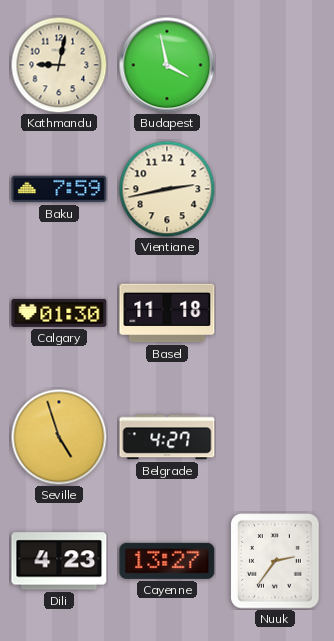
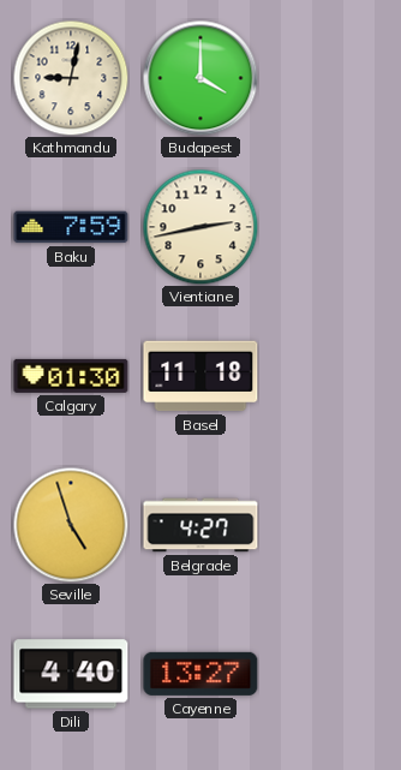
Budapest: 3:58 -> 4:00
Dili: 4:23 -> 4:40
Nuuk: 2:36 -> none
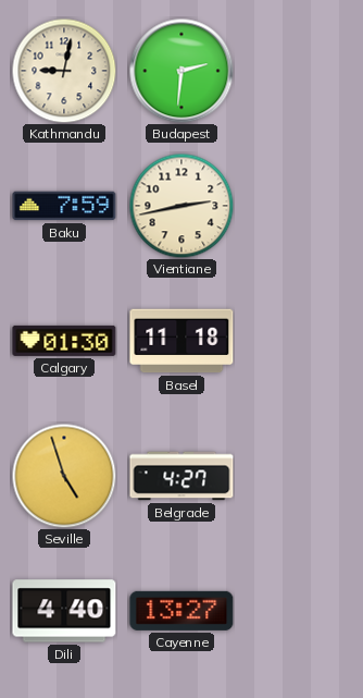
Budapest: 4:00 -> 2:31
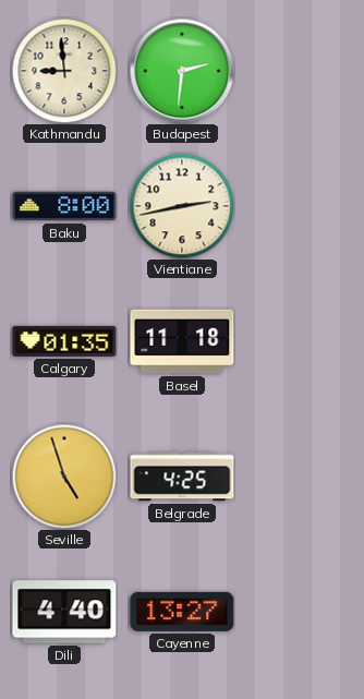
Kathmandu: 9:02 -> 8:59
Baku: 7:59 -> 8:00
Calgary: 01:30 -> 01:35
Belgrade: 4:27 -> 4:25
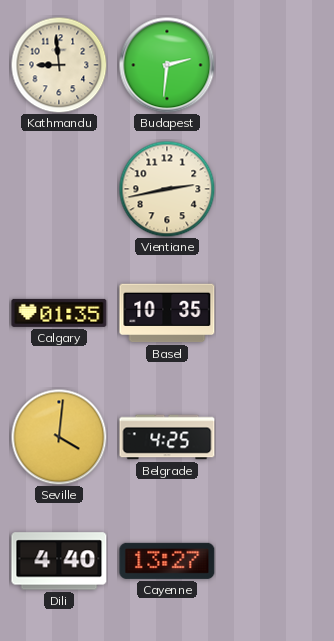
Baku: 8:00 -> none
Basel: 11:18 -> 10:35
Seville: 4:57 -> 4:01
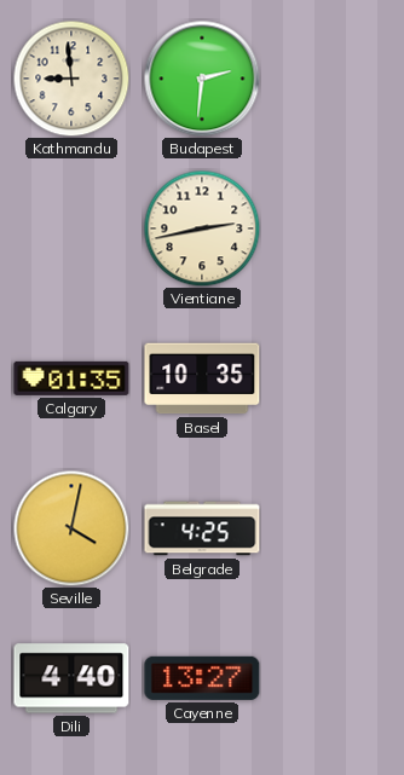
Seville: 4:01 -> 4:02
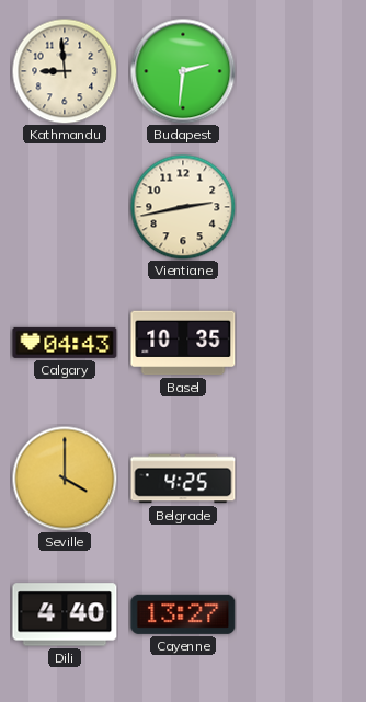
Calgary: 01:35 -> 04:43
Seville: 4:02 -> 4:00
